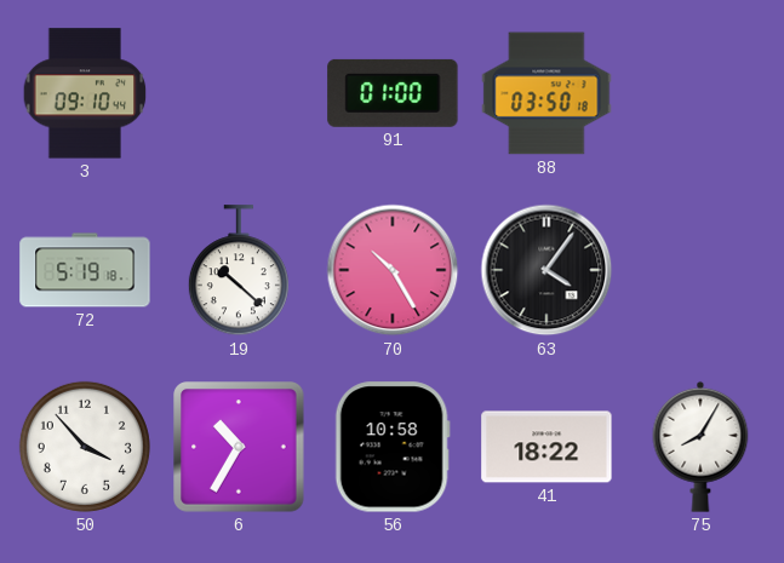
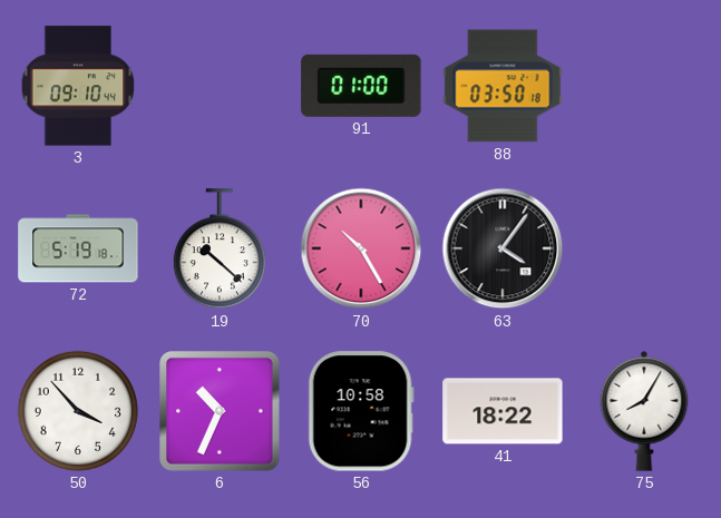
6: 10:35 -> 10:34
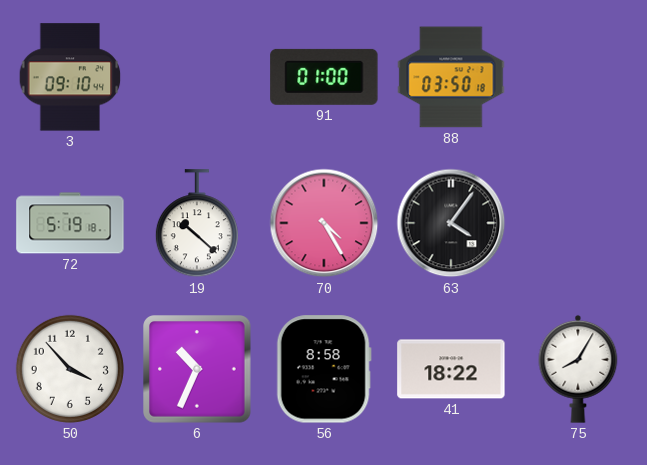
70: 10:25 -> 4:25
56: 10:58 -> 8:58
